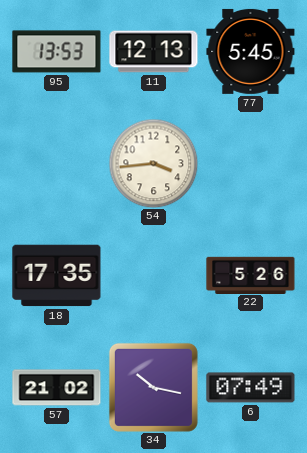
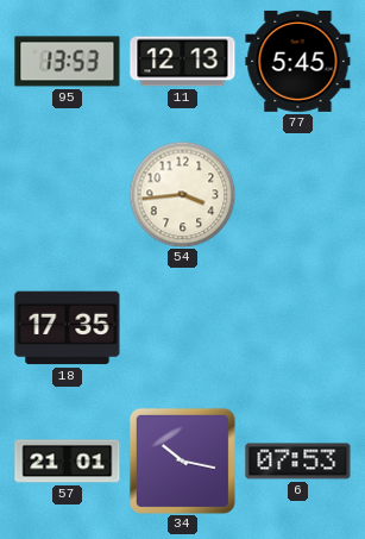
22: 5:26 -> none
57: 21:02 -> 21:01
6: 07:49 -> 07:53
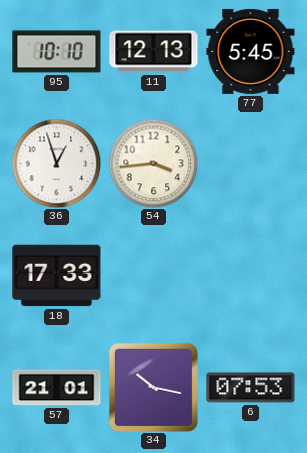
95: 13:53 -> 10:10
36: none -> 12:57
18: 17:35 -> 17:33
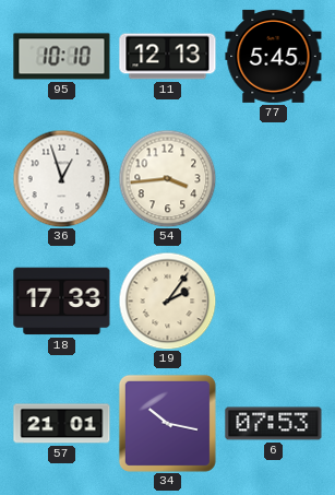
19: none -> 2:06
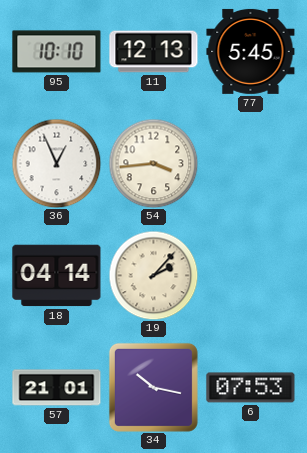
36: 12:57 -> 12:56
18: 17:33 -> 04:14
19: 2:06 -> 2:07
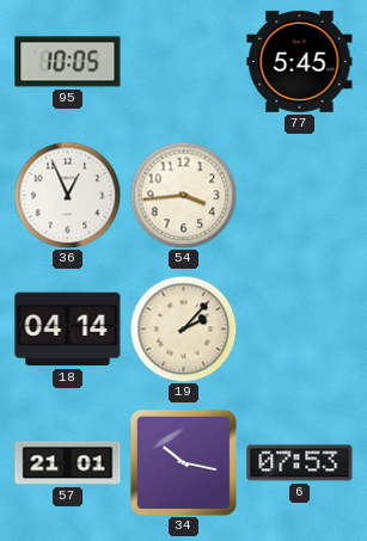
95: 10:10 -> 10:05
11: 12:13 -> none
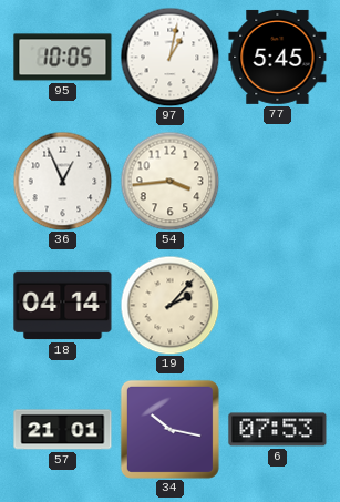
97: none -> 1:02
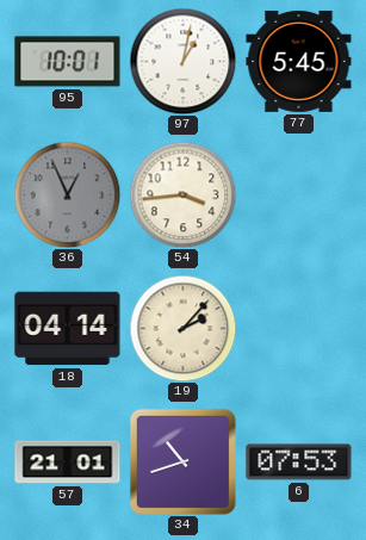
95: 10:05 -> 10:01
36 dial: white -> grey
34: 10:17 -> 10:42
